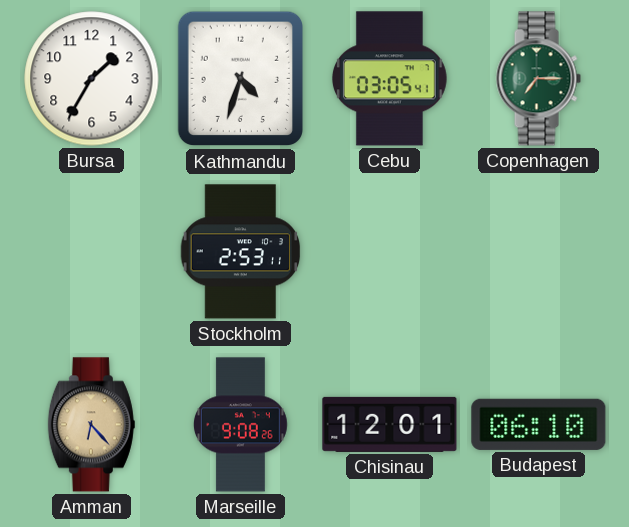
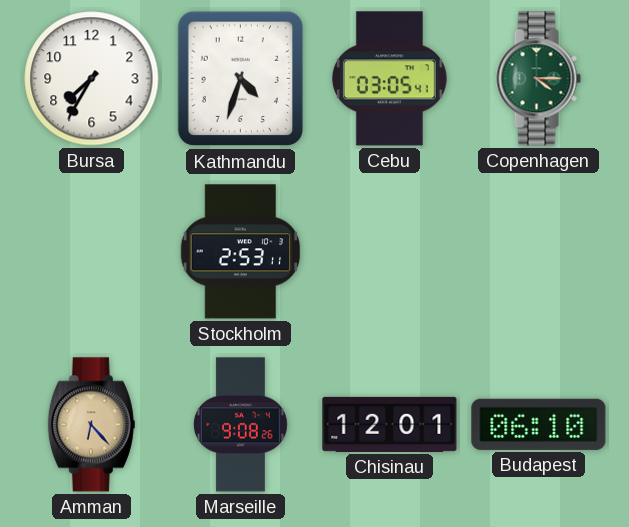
Bursa: 1:35 -> 7:35
Copenhagen: 7:15 -> 4:15
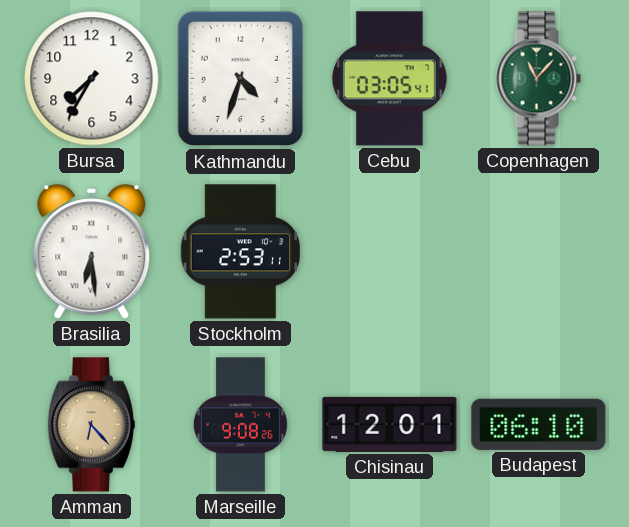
Copenhagen: 4:15 -> 11:07
Brasilia: none -> 6:29
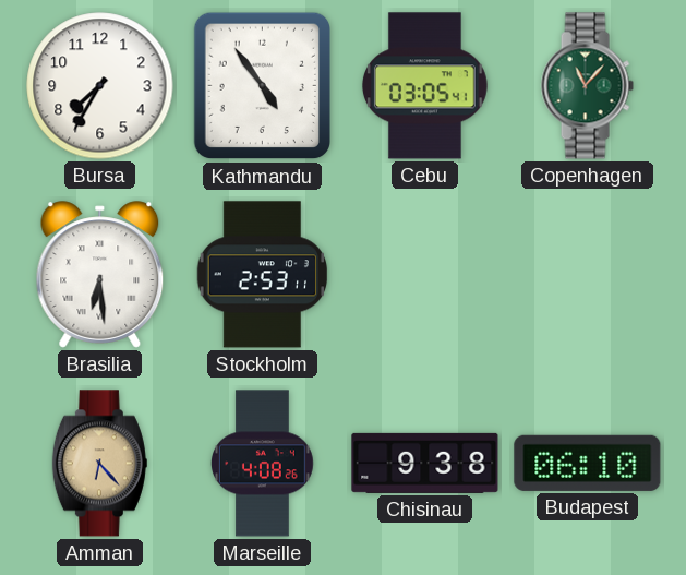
Kathmandu: 4:33 -> 4:54
Marseille: 9:08 -> 4:08
Chisinau: 12:01 -> 9:38
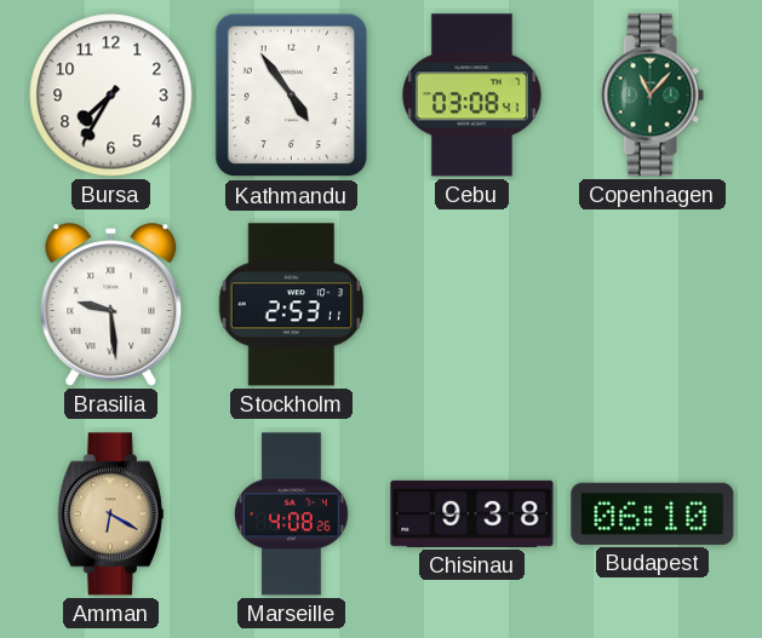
Cebu: 03:05 -> 03:08
Brasilia: 6:29 -> 9:29
Amman: 6:23 -> 6:20
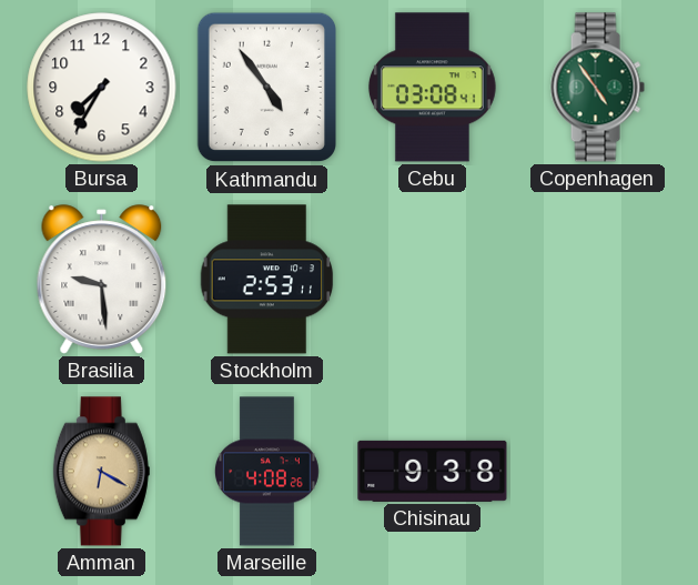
Copenhagen: 11:07 -> 4:54
Budapest: 06:10 -> none
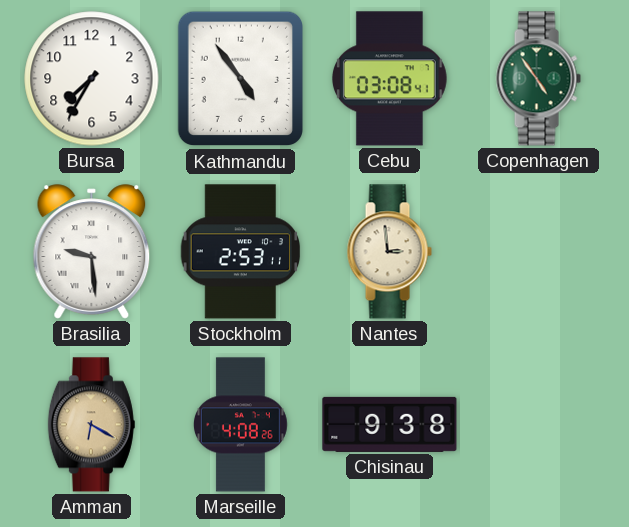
Nantes: none -> 2:59
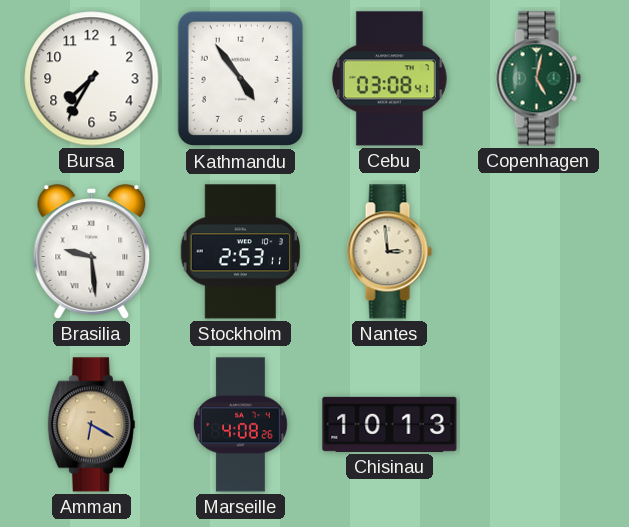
Copenhagen: 4:54 -> 5:02
Chisinau: 9:38 -> 10:13
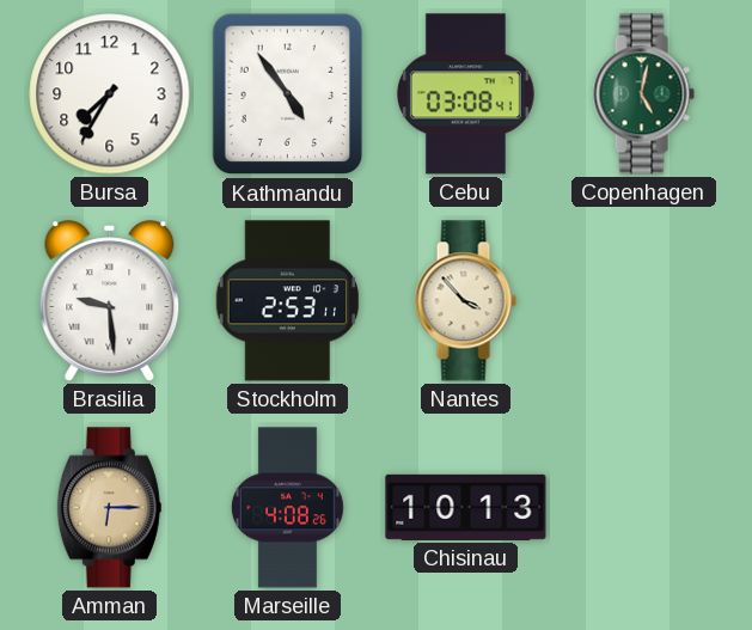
Nantes: 2:59 -> 3:53
Amman: 6:20 -> 6:15
